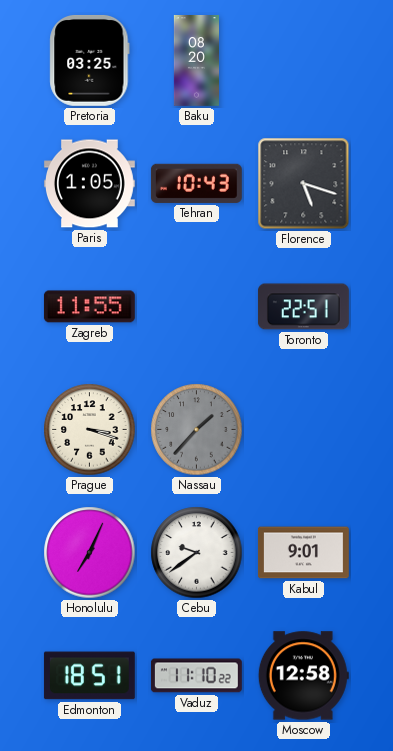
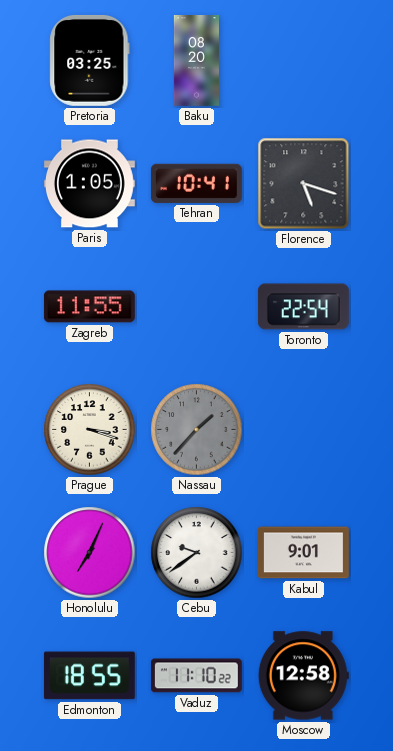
Tehran: 10:43 -> 10:41
Toronto: 22:51 -> 22:54
Edmonton: 18:51 -> 18:55
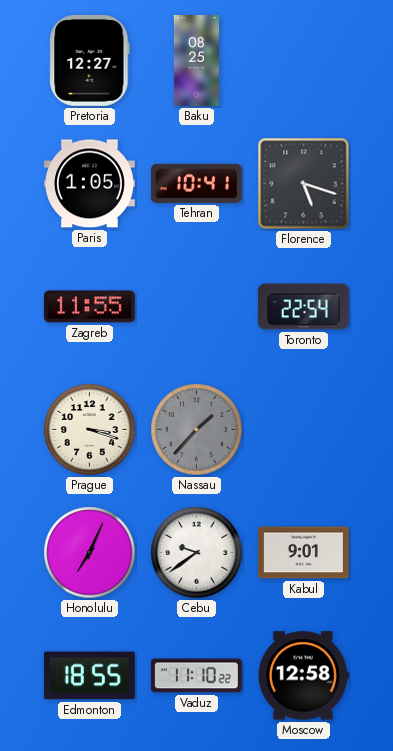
Pretoria: 03:25 -> 12:27
Baku: 08:20 -> 08:25
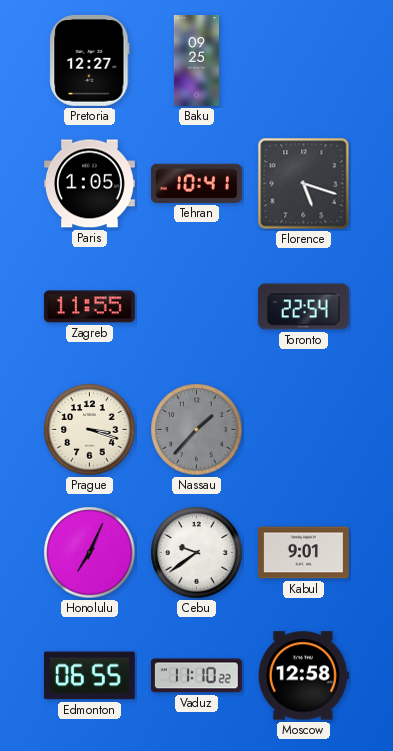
Baku: 08:25 -> 09:25
Edmonton: 18:55 -> 06:55
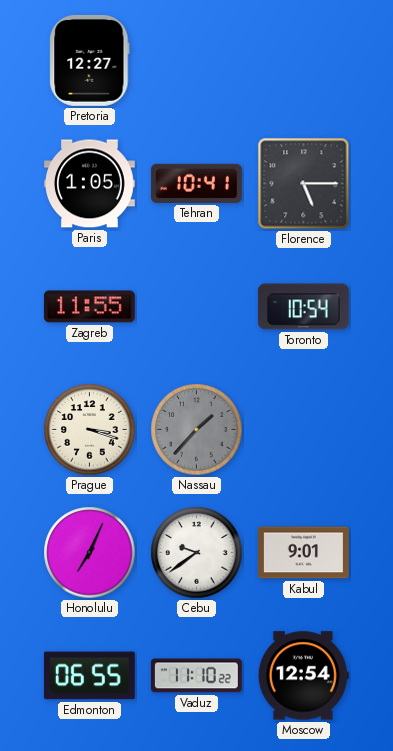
Baku: 09:25 -> none
Florence: 5:18 -> 5:15
Toronto: 22:54 -> 10:54
Moscow: 12:58 -> 12:54
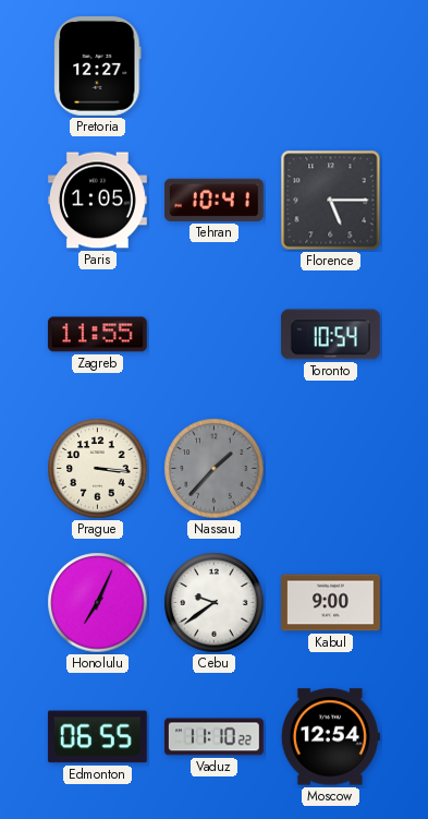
Prague: 3:18 -> 3:16
Kabul: 9:01 -> 9:00
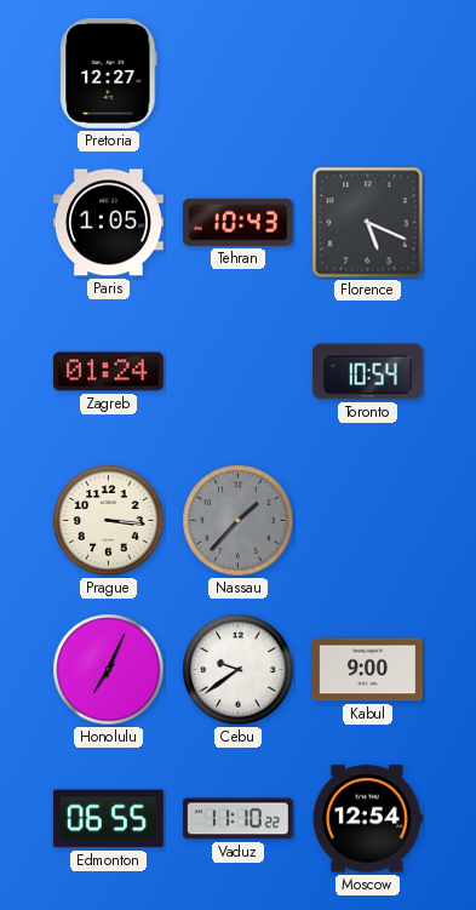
Tehran: 10:41 -> 10:43
Florence: 5:15 -> 5:19
Zagreb: 11:55 -> 01:24
